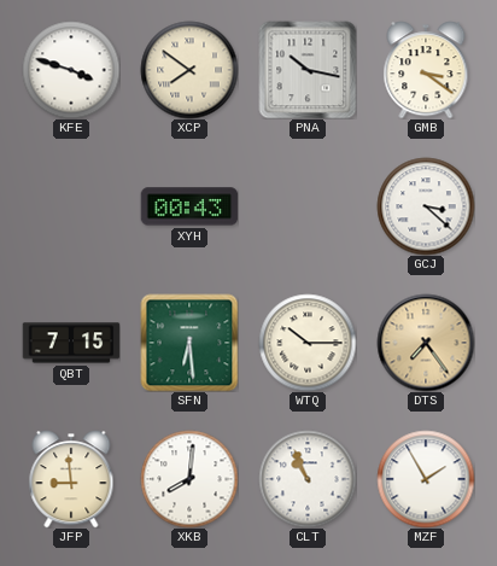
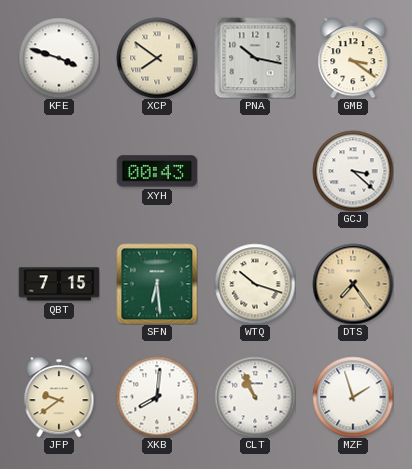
WTQ: 10:15 -> 10:18
JFP: 8:59 -> 9:39
MZF: 1:55 -> 1:57
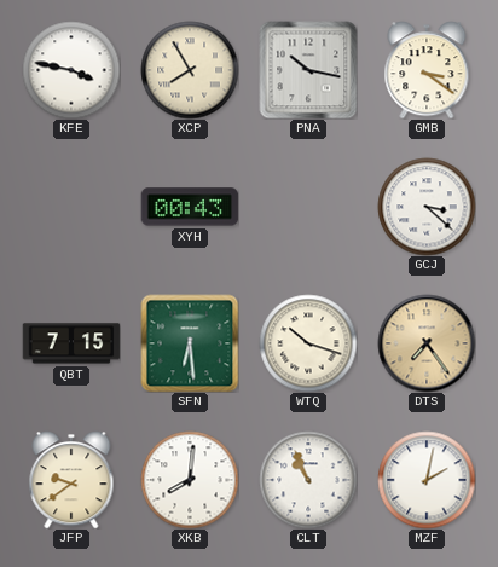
KFE: 3:48 -> 3:47
XCP: 7:51 -> 7:55
MZF: 1:57 -> 2:02
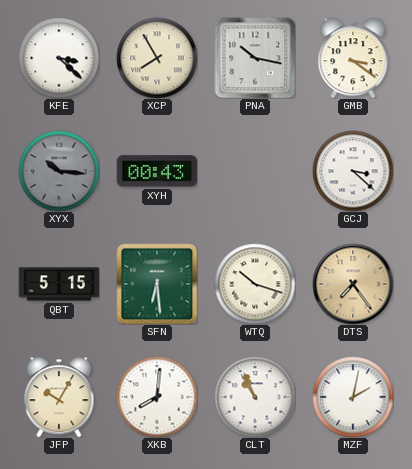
KFE: 3:47 -> 3:22
XYX: none -> 10:16
QBT: 7:15 -> 5:15
JFP: 9:39 -> 10:05
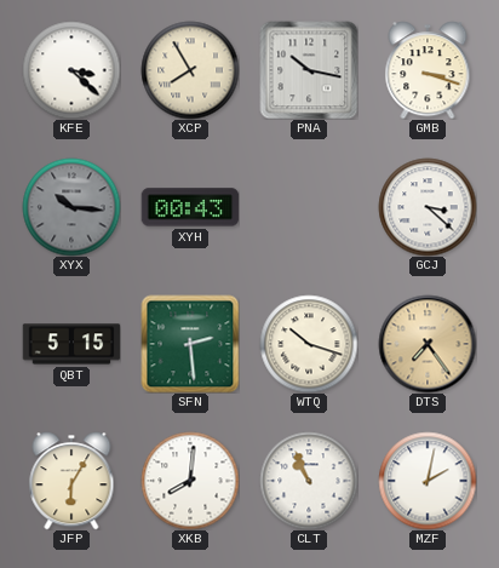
GMB: 3:21 -> 3:18
SFN: 6:29 -> 2:29
JFP: 10:05 -> 6:05
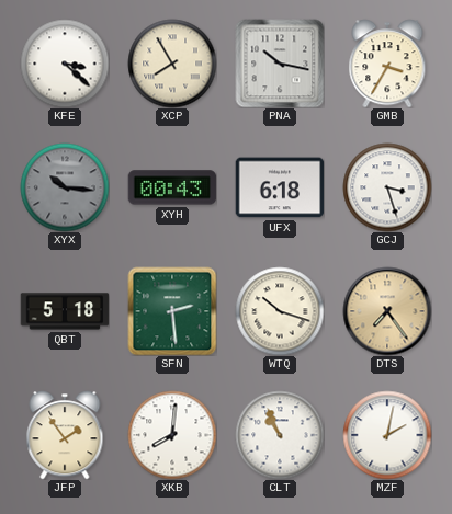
GMB: 3:18 -> 3:35
UFX: none -> 6:18
GCJ: 3:22 -> 3:27
QBT: 5:15 -> 5:18
JFP: 6:05 -> 1:54
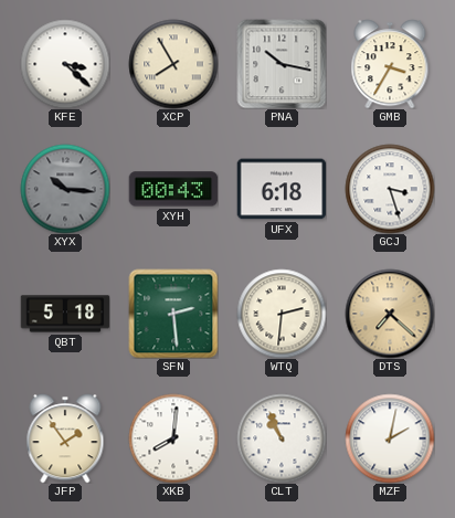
WTQ: 10:18 -> 2:31
DTS: 7:24 -> 7:22
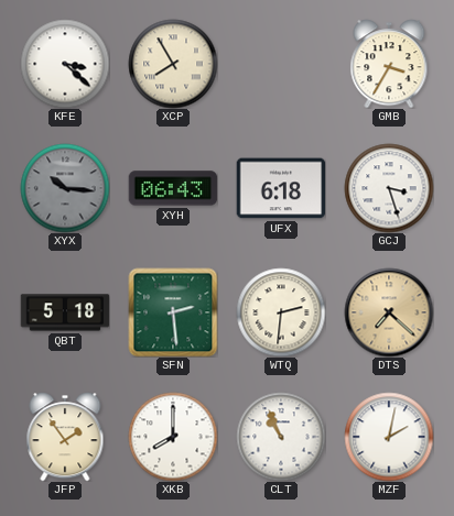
PNA: 10:17 -> none
XYH: 00:43 -> 06:43
XKB: 8:01 -> 8:00
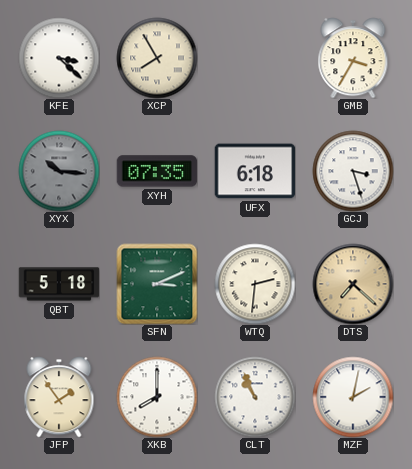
XYH: 06:43 -> 07:35
SFN: 2:29 -> 3:11
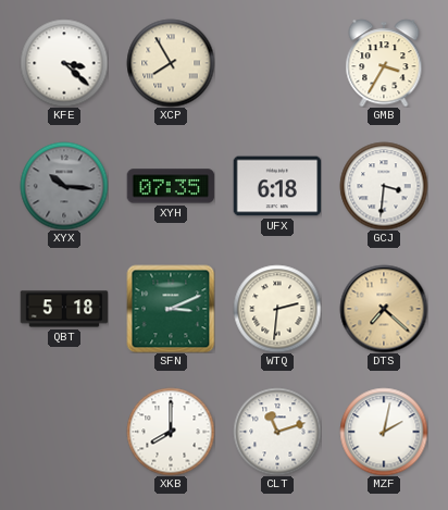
GCJ: 3:27 -> 3:31
JFP: 1:54 -> none
CLT: 10:56 -> 11:12
